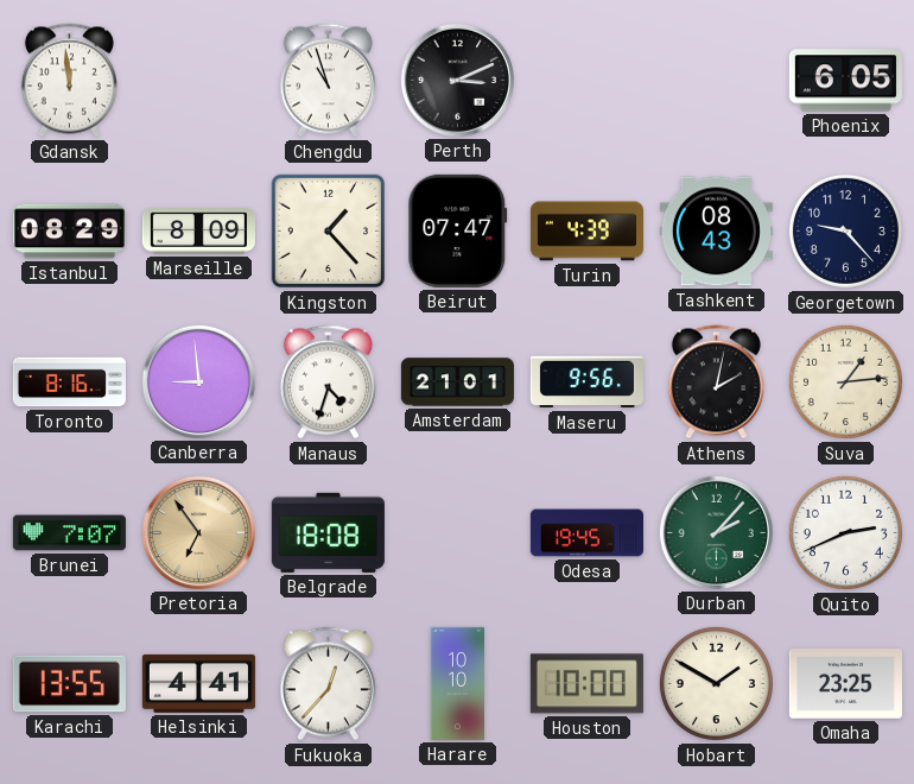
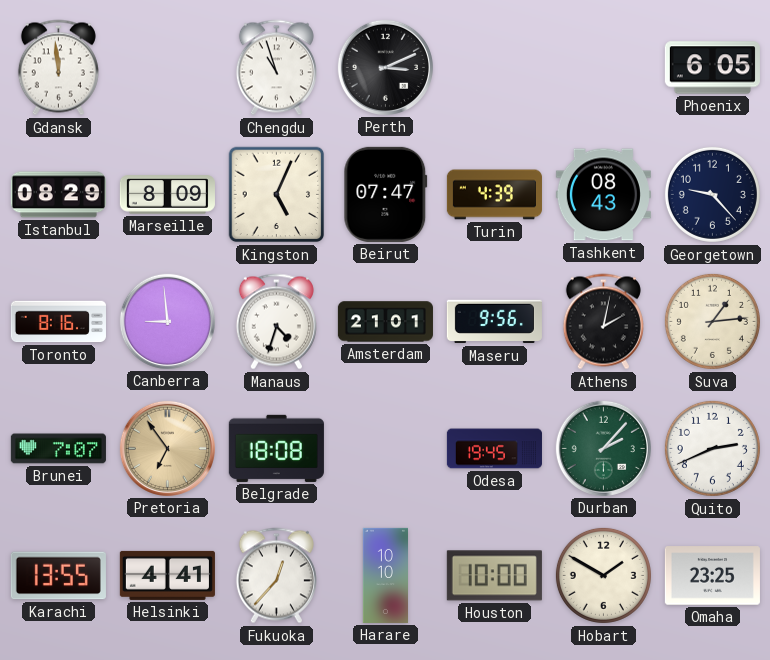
Kingston: 1:23 -> 5:04
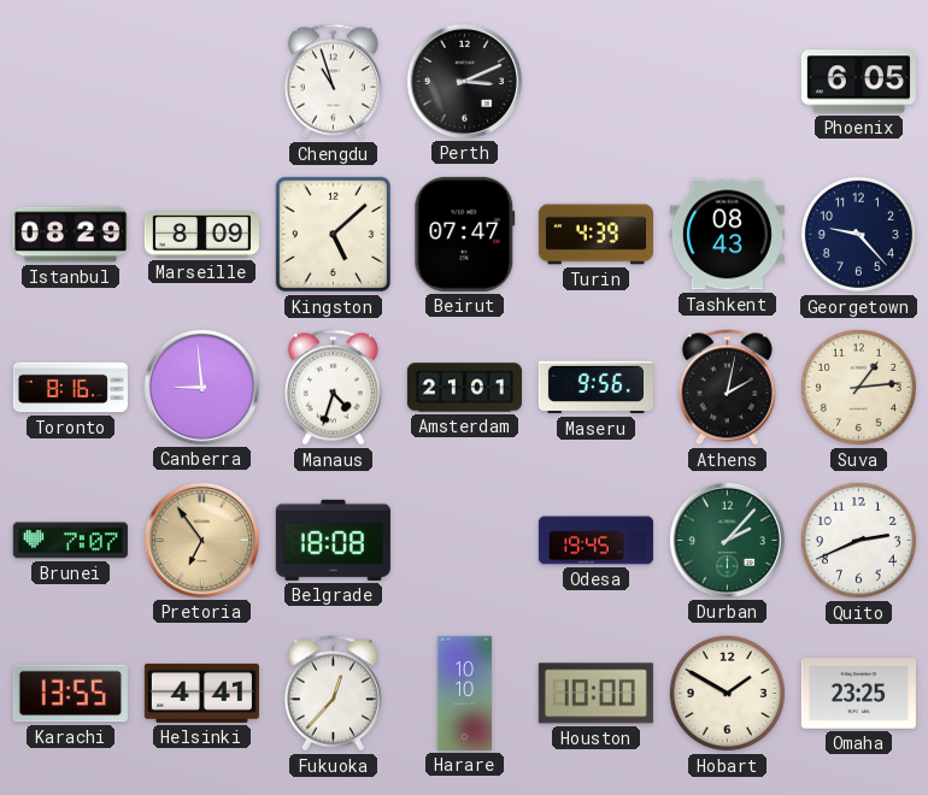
Gdansk: 11:59 -> none
Kingston: 5:04 -> 5:08
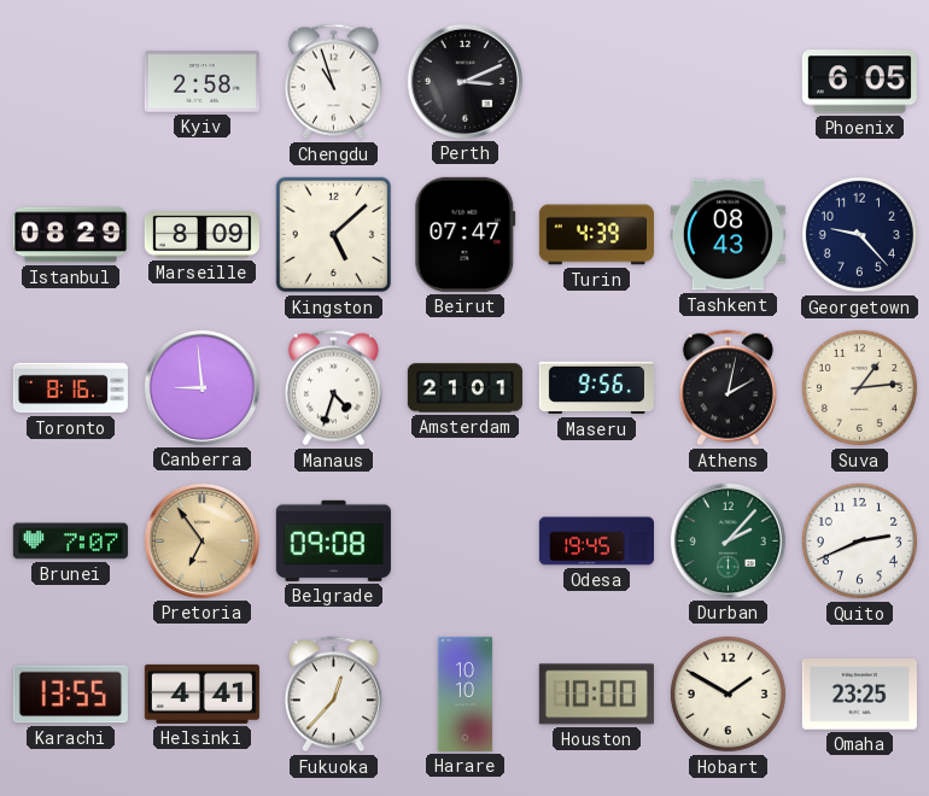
Kyiv: none -> 2:58
Belgrade: 18:08 -> 09:08
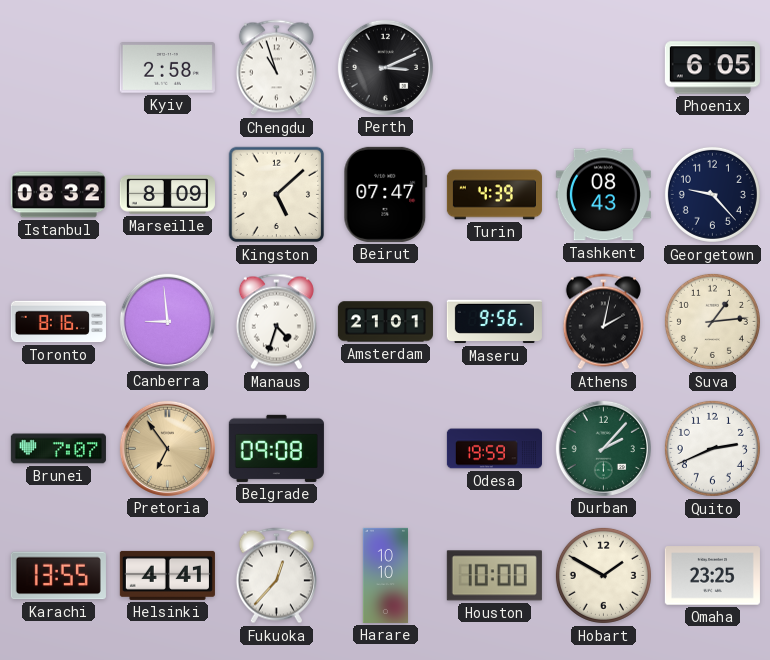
Istanbul: 08:29 -> 08:32
Odesa: 19:45 -> 19:59
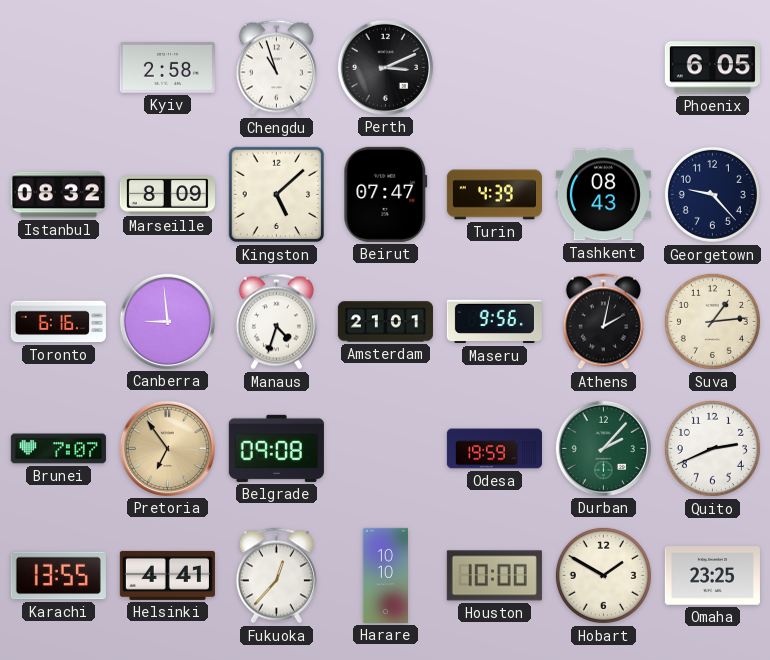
Toronto: 8:16 -> 6:16
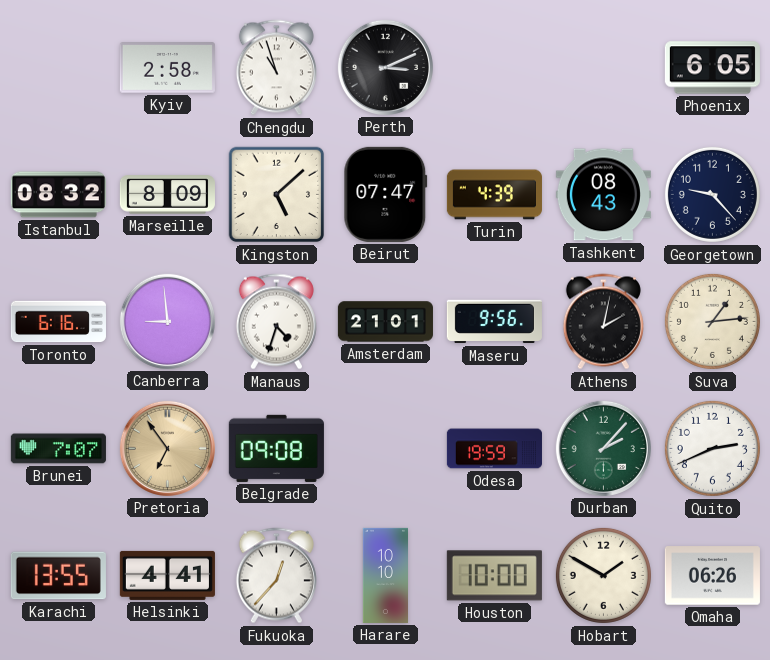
Omaha: 23:25 -> 06:26
